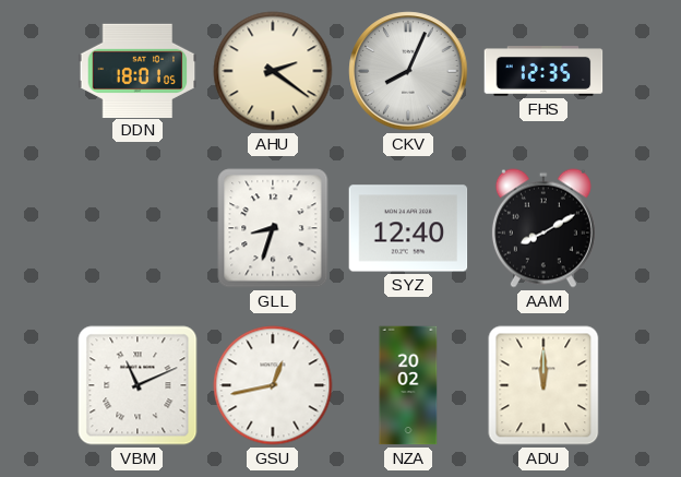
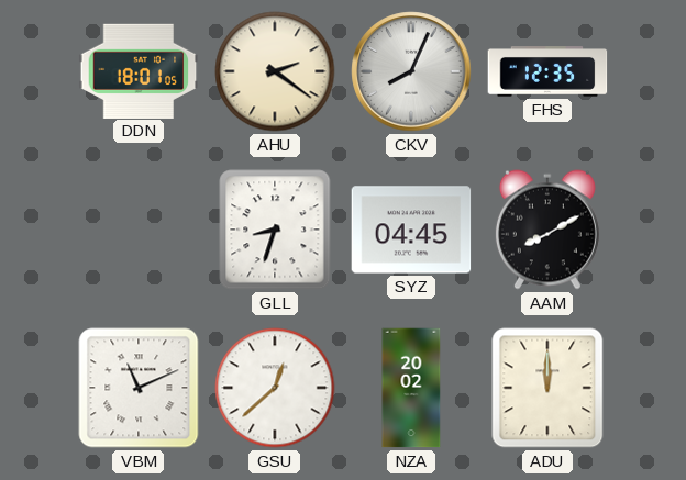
SYZ: 12:40 -> 04:45
GSU: 12:43 -> 12:38
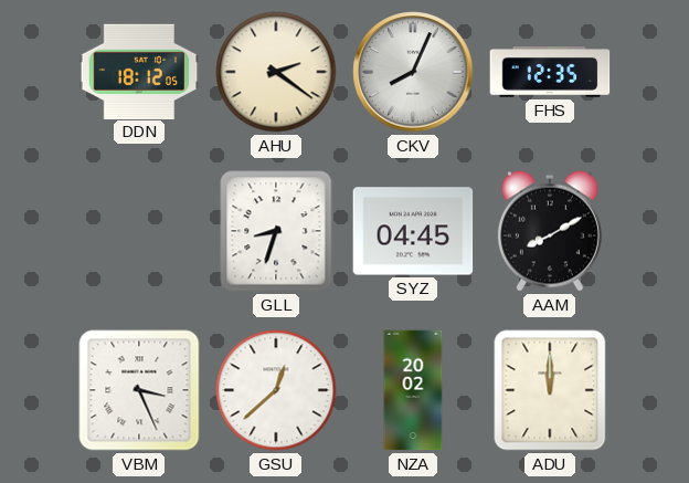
DDN: 18:01 -> 18:12
VBM: 11:11 -> 3:26
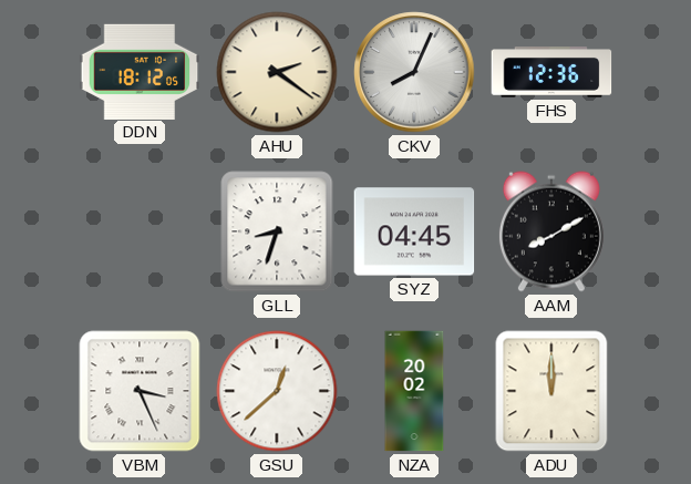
FHS: 12:35 -> 12:36
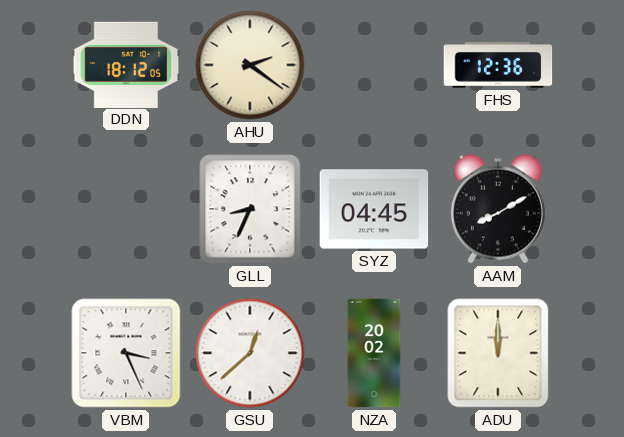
CKV: 8:04 -> none
GLL: 8:33 -> 8:34
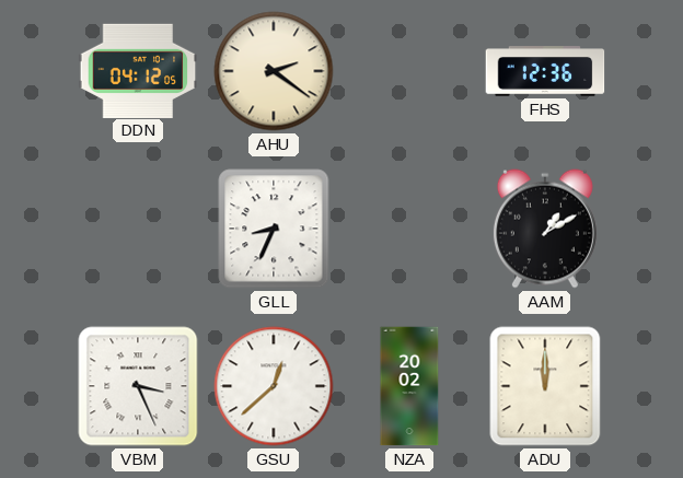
DDN: 18:12 -> 04:12
SYZ: 04:45 -> none
AAM: 8:10 -> 1:10
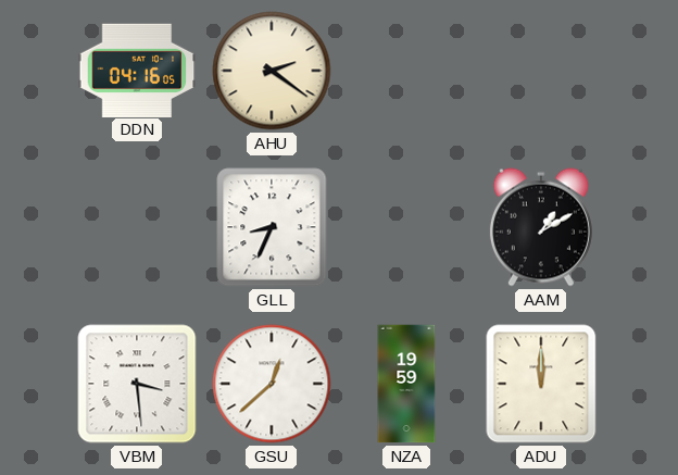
DDN: 04:12 -> 04:16
FHS: 12:36 -> none
VBM: 3:26 -> 3:29
NZA: 20:02 -> 19:59
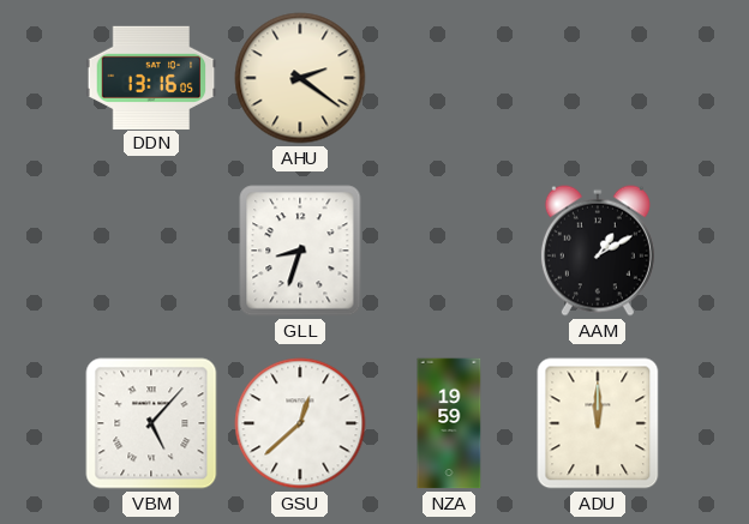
DDN: 04:16 -> 13:16
GLL: 8:34 -> 8:33
VBM: 3:29 -> 5:07
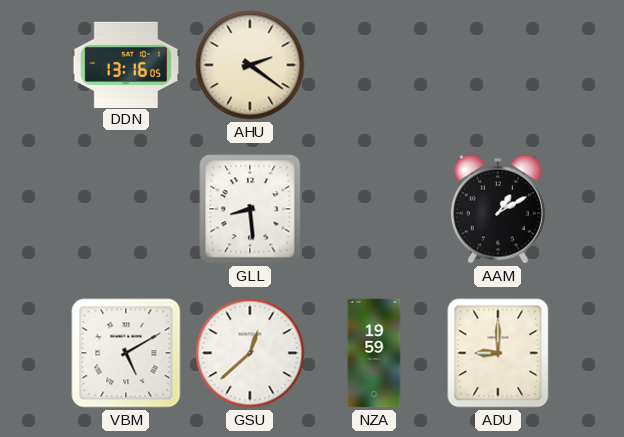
GLL: 8:33 -> 8:29
VBM: 5:07 -> 5:10
ADU: 12:00 -> 9:00
